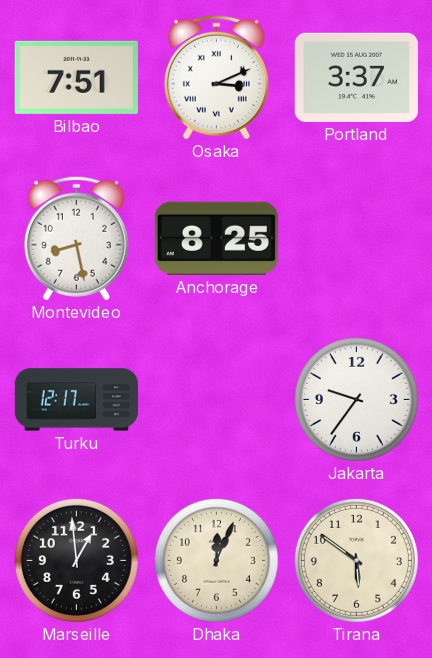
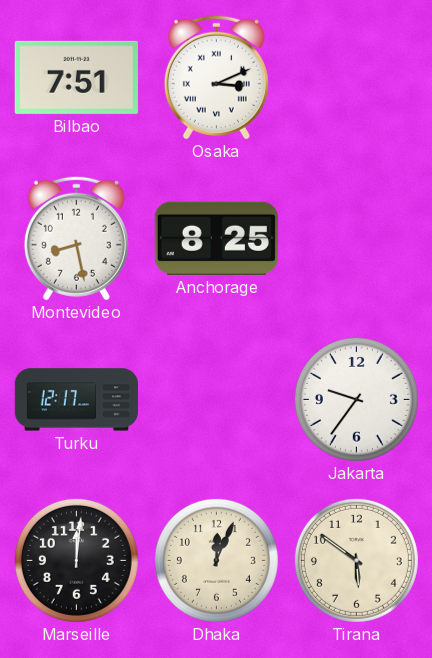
Portland: 3:37 -> none
Marseille: 12:59 -> 12:01
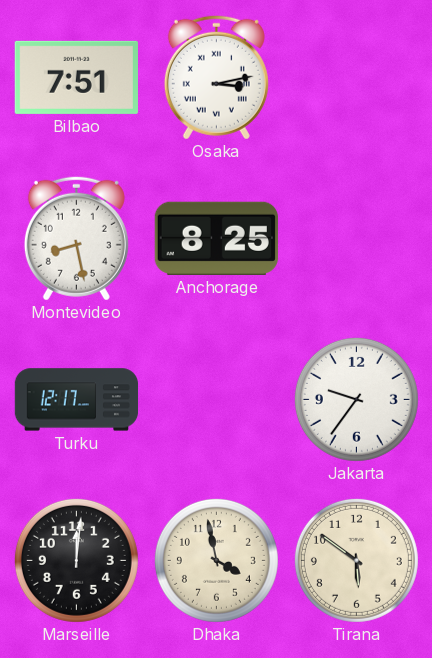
Osaka: 3:11 -> 3:13
Dhaka: 12:04 -> 3:58
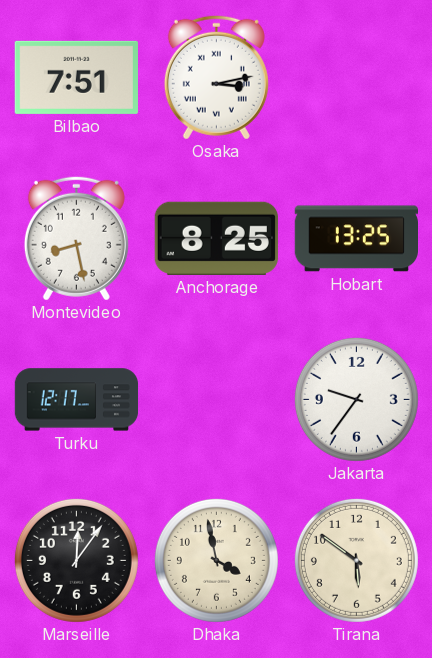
Hobart: none -> 13:25
Marseille: 12:01 -> 12:06
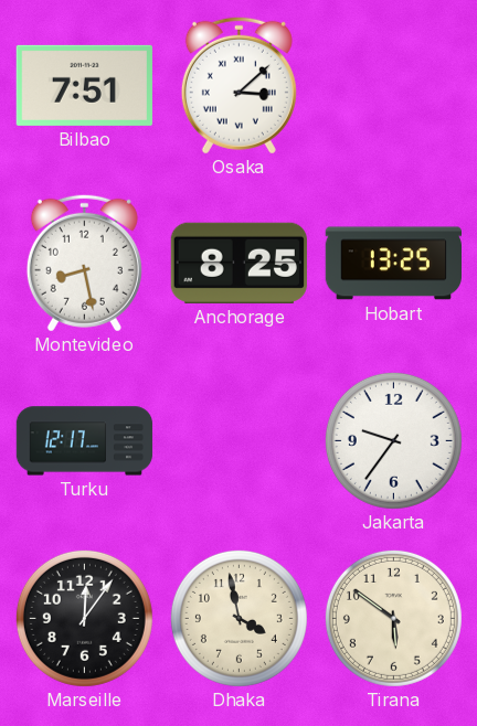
Osaka: 3:13 -> 3:08
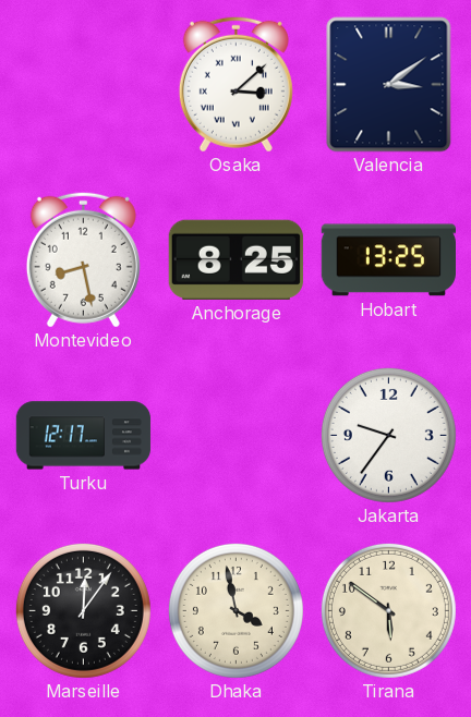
Bilbao: 7:51 -> none
Valencia: none -> 3:09
